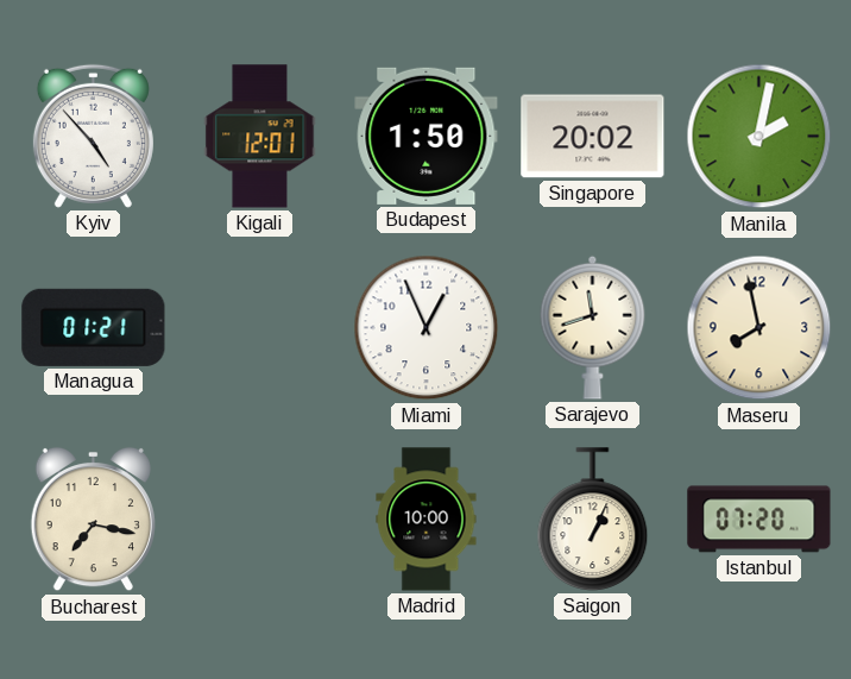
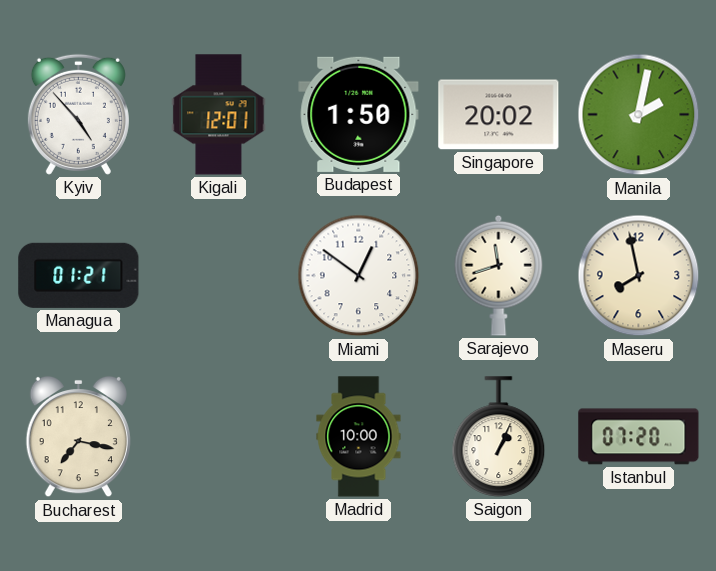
Miami: 12:56 -> 12:51
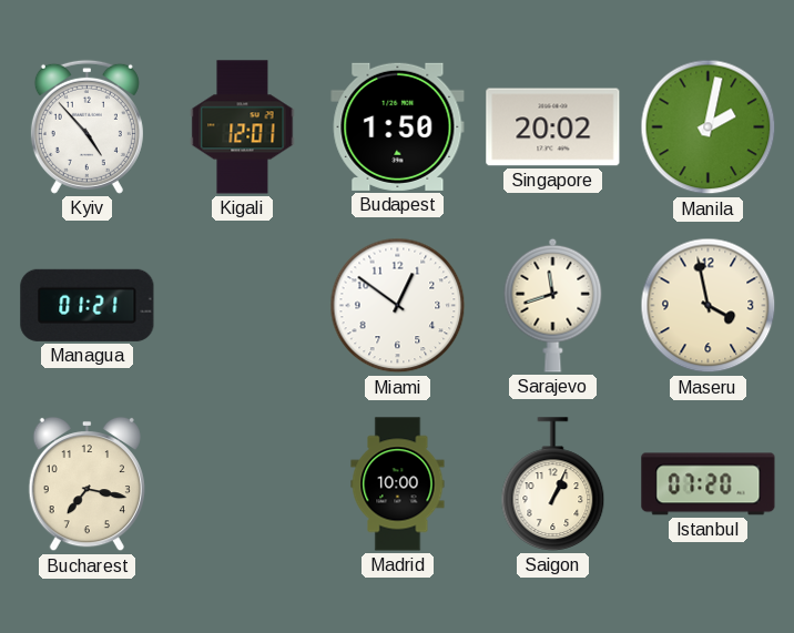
Maseru: 7:58 -> 3:58
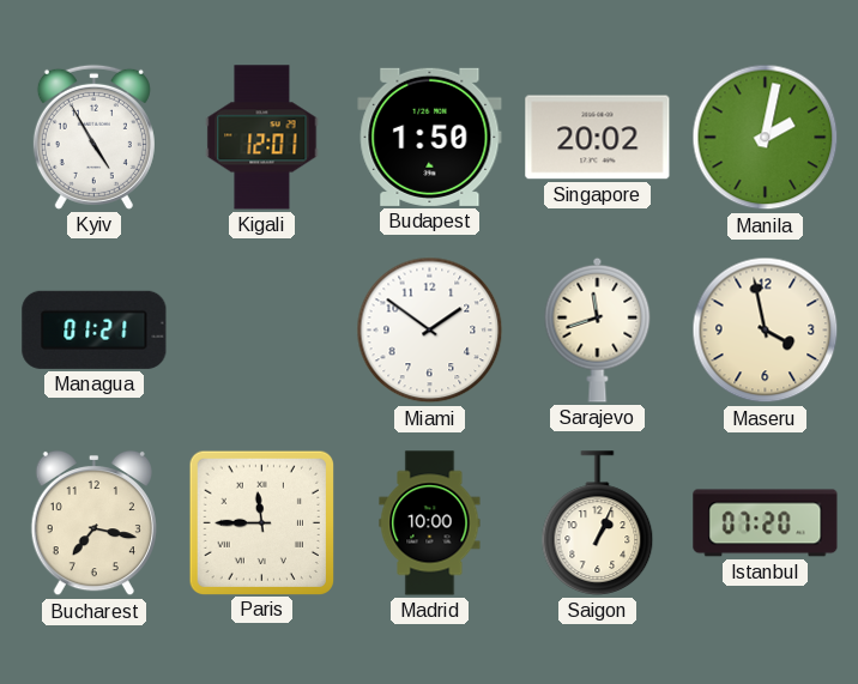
Kyiv: 4:53 -> 4:55
Miami: 12:51 -> 1:51
Paris: none -> 11:45
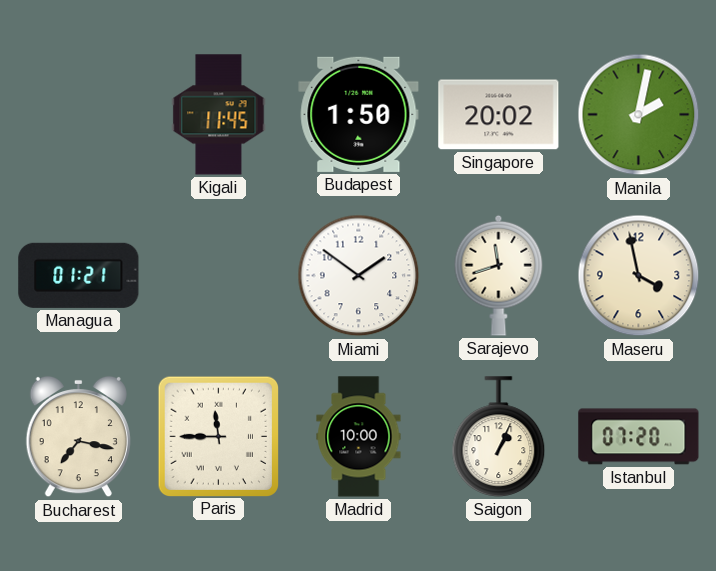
Kyiv: 4:55 -> none
Kigali: 12:01 -> 11:45
